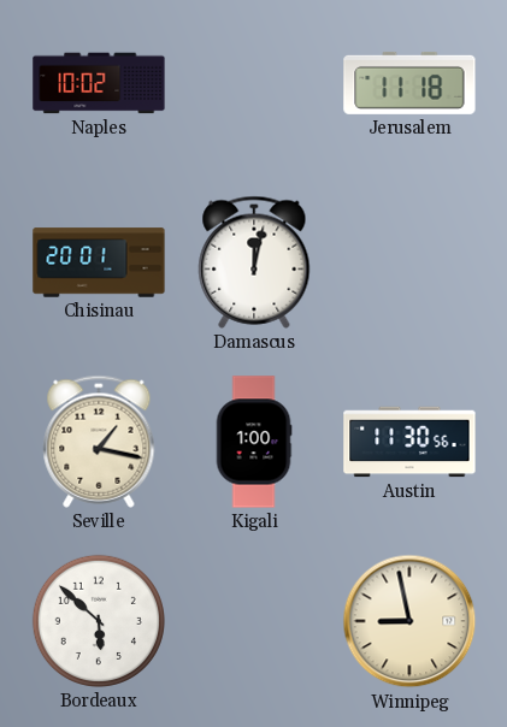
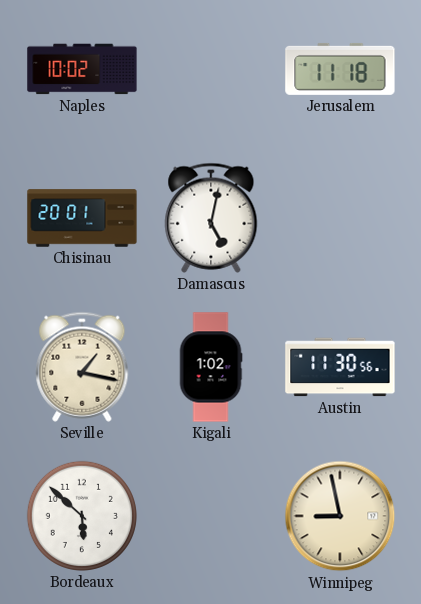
Damascus: 12:02 -> 5:02
Kigali: 1:00 -> 1:02
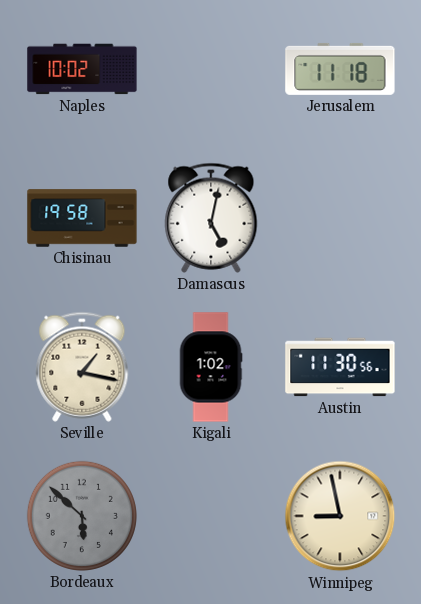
Chisinau: 20:01 -> 19:58
Bordeaux dial: white -> grey
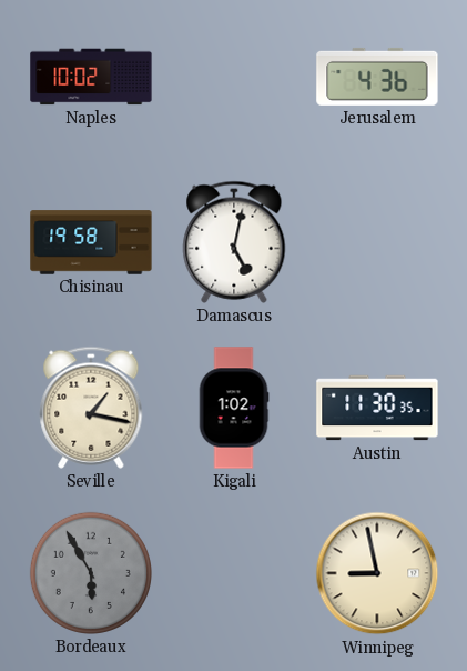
Jerusalem: 11:18 -> 4:36
Austin: 11:30:56 -> 11:30:35
Bordeaux: 5:52 -> 5:55
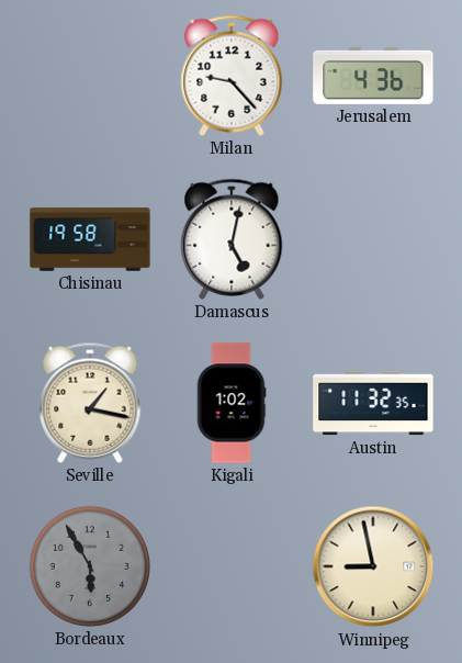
Naples: 10:02 -> none
Milan: none -> 9:23
Austin: 11:30 -> 11:32
